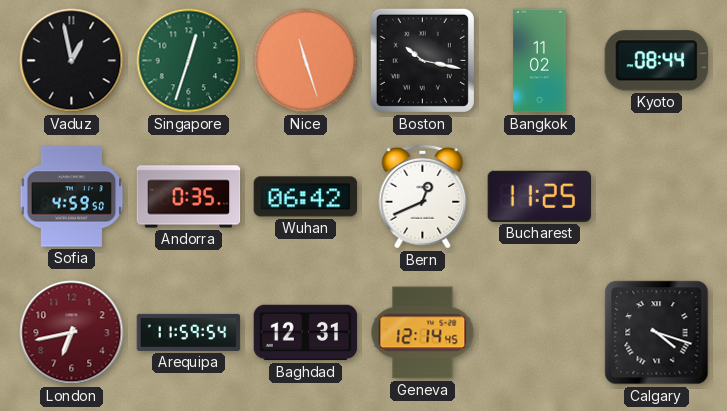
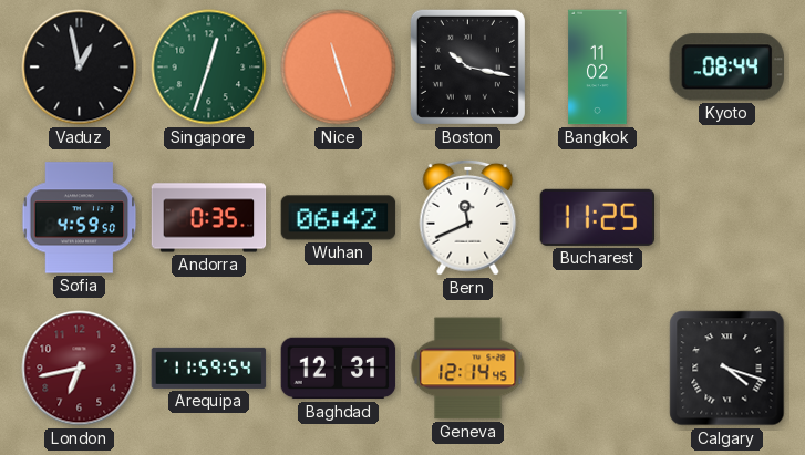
Bern: 12:41 -> 11:41
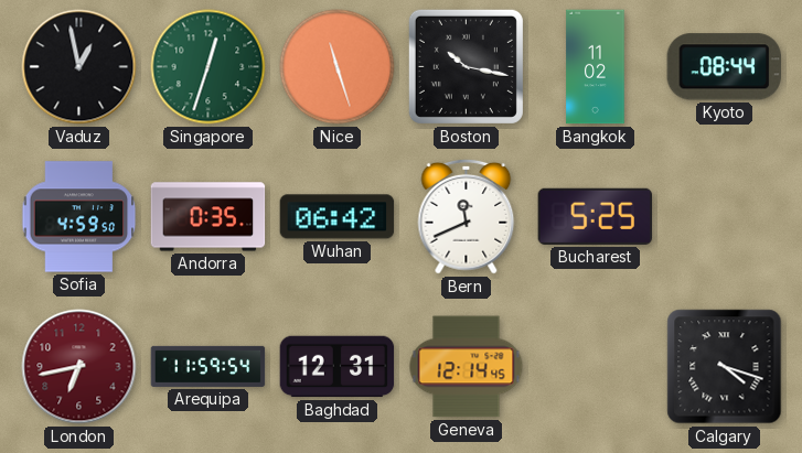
Bucharest: 11:25 -> 5:25
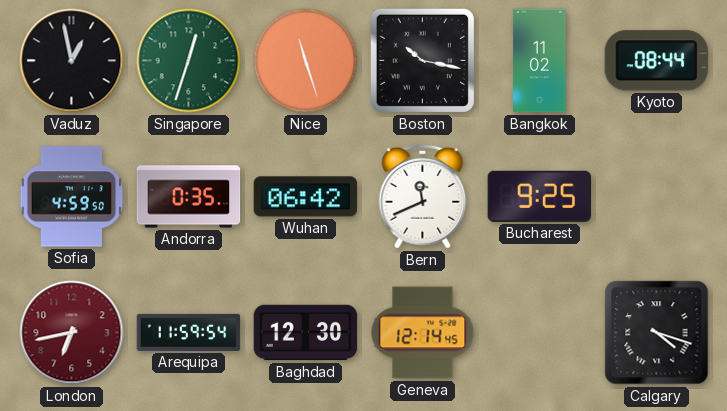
Bucharest: 5:25 -> 9:25
Baghdad: 12:31 -> 12:30
